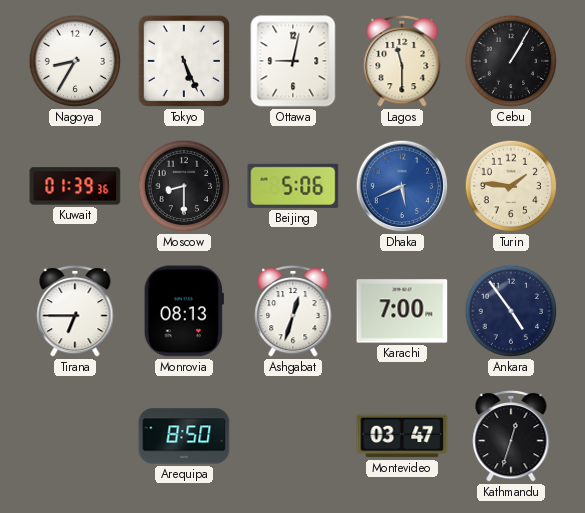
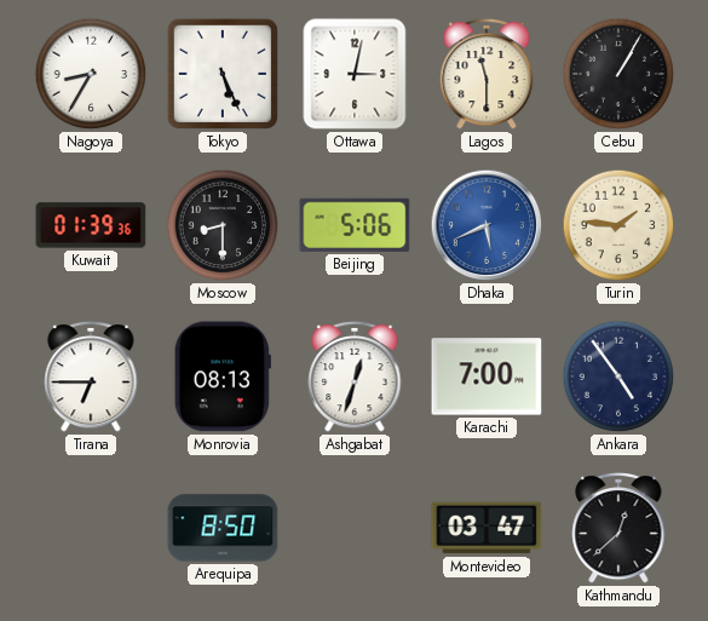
Ottawa: 9:02 -> 3:02
Kathmandu: 12:33 -> 12:38
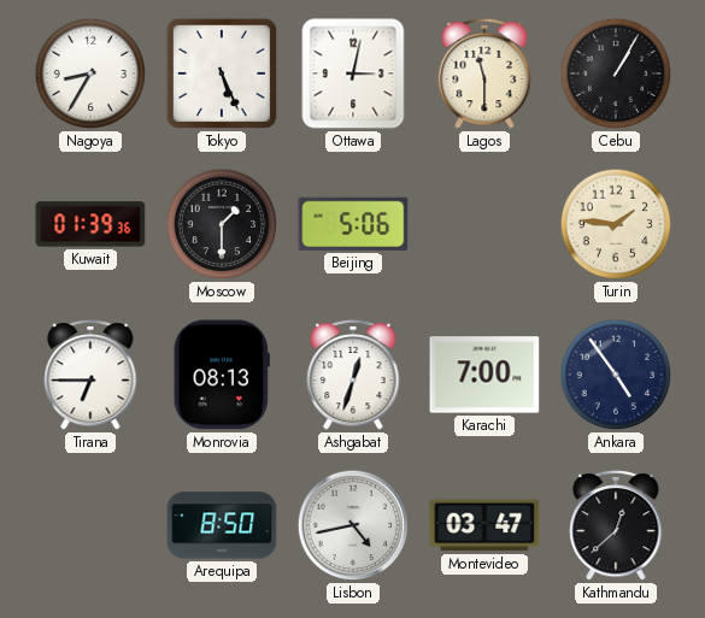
Moscow: 8:30 -> 1:30
Dhaka: 5:41 -> none
Lisbon: none -> 4:43
